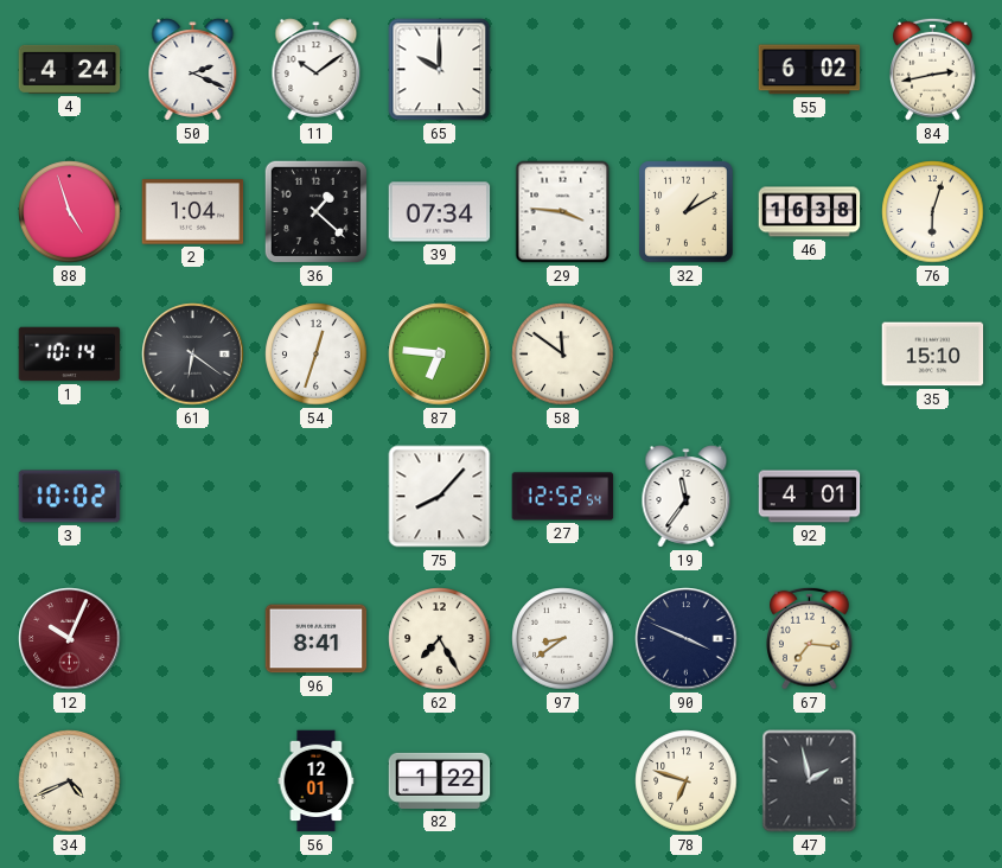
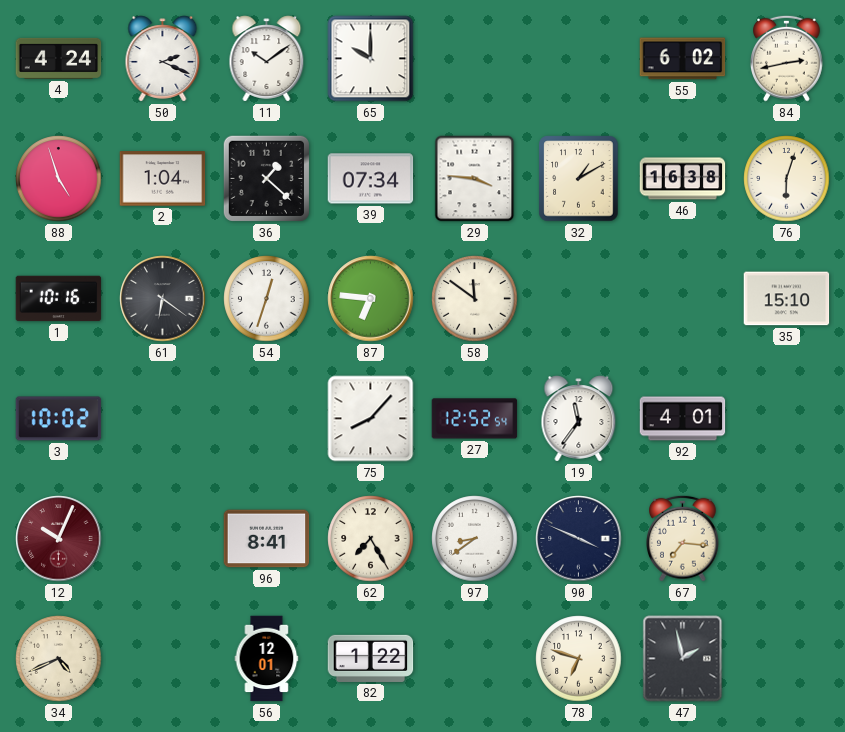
1: 10:14 -> 10:16
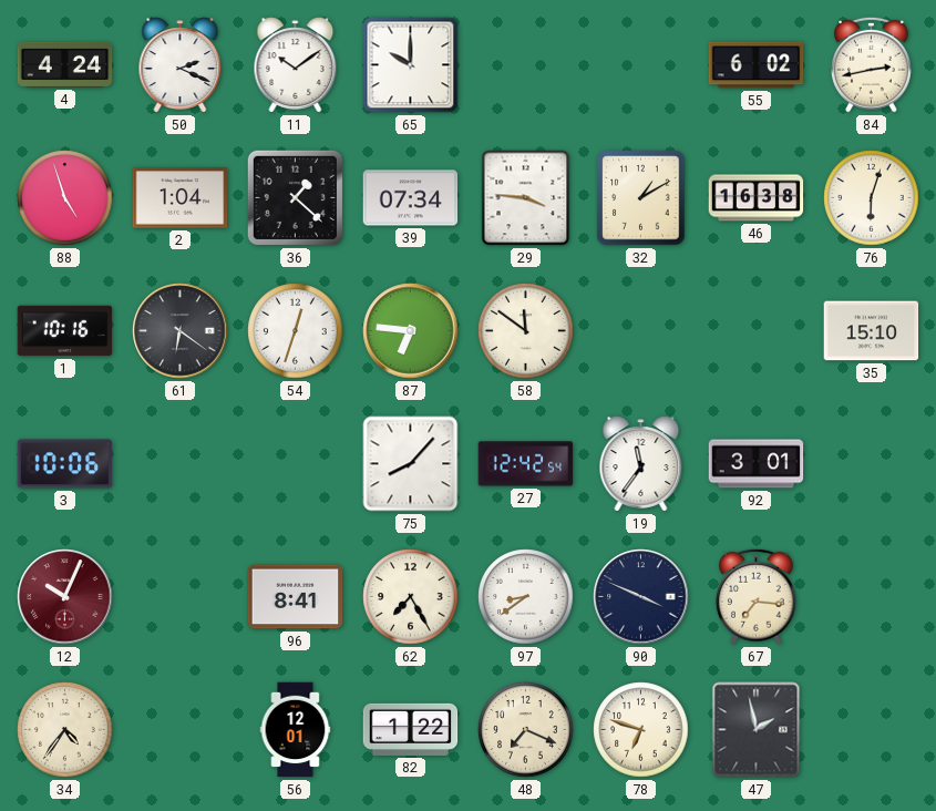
3: 10:02 -> 10:06
27: 12:52 -> 12:42
92: 4:01 -> 3:01
34: 4:41 -> 4:36
48: none -> 7:19
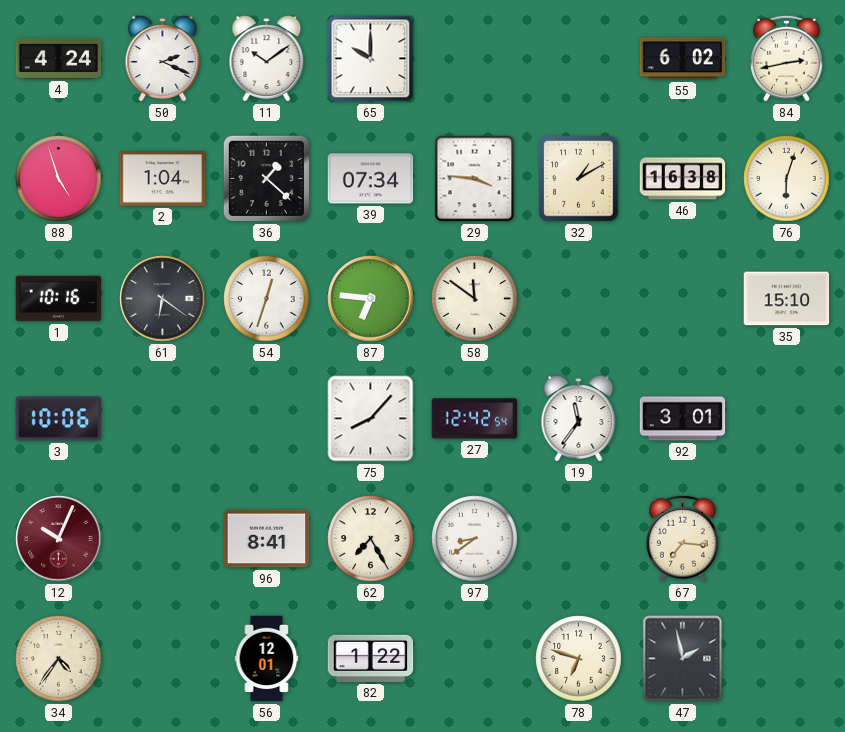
90: 3:49 -> none
48: 7:19 -> none
